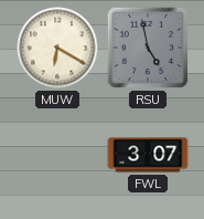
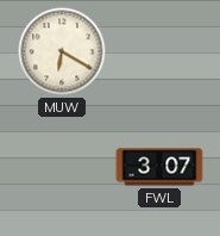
RSU: 4:58 -> none
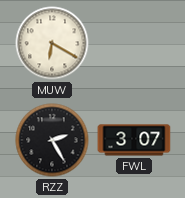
RZZ: none -> 2:25
